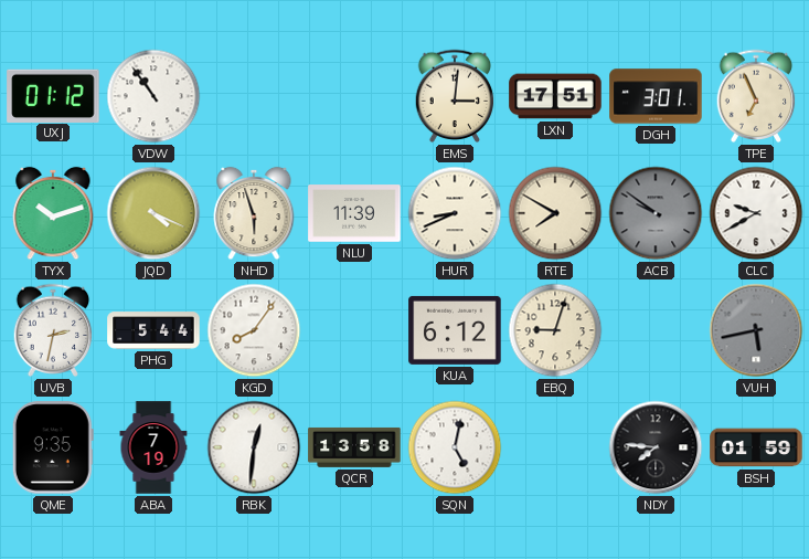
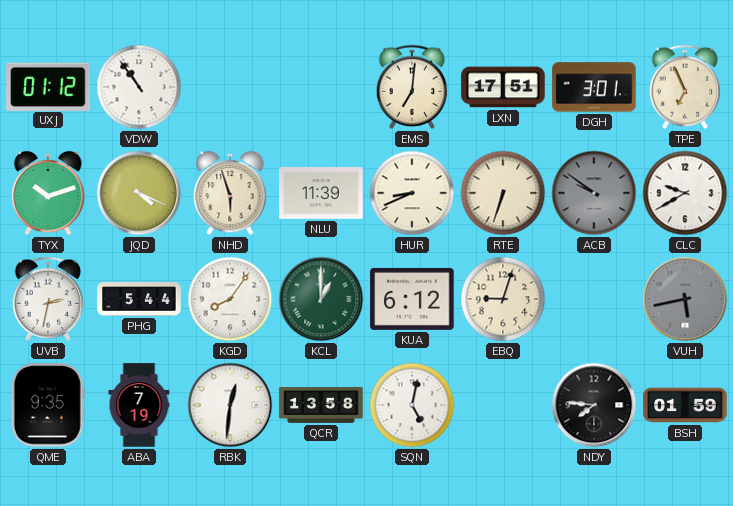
EMS: 3:01 -> 7:01
RTE: 7:50 -> 6:33
KCL: none -> 1:00
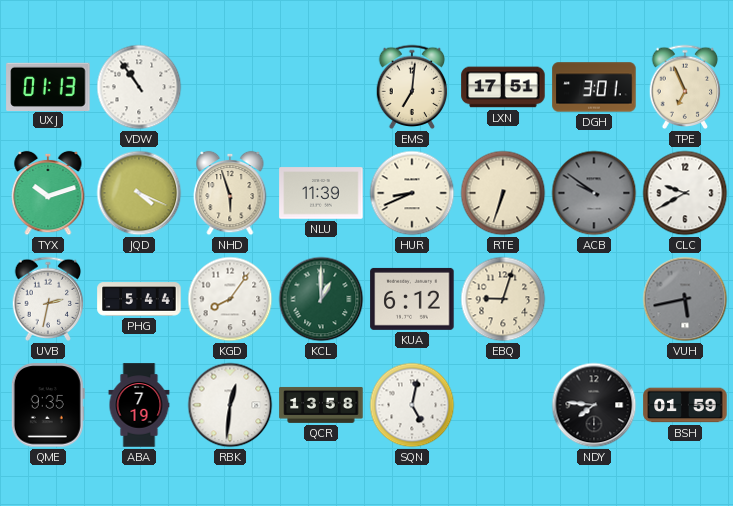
UXJ: 01:12 -> 01:13
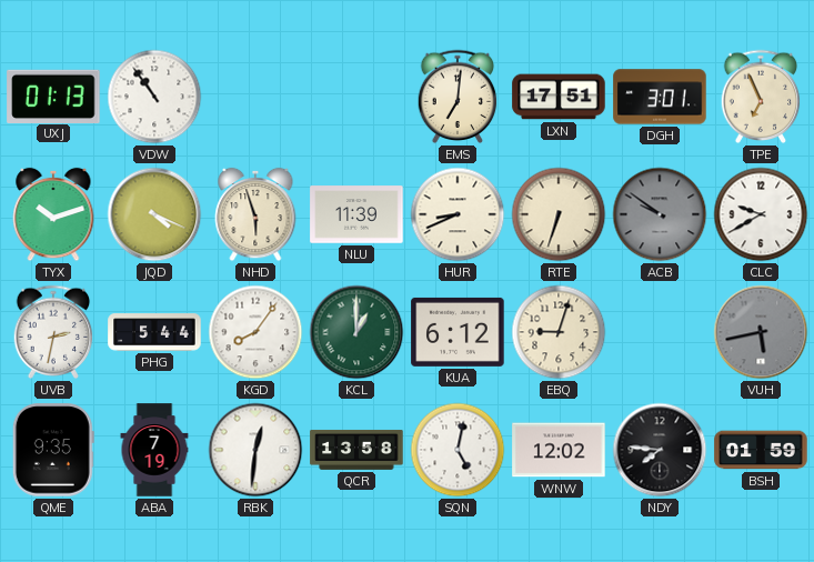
WNW: none -> 12:02
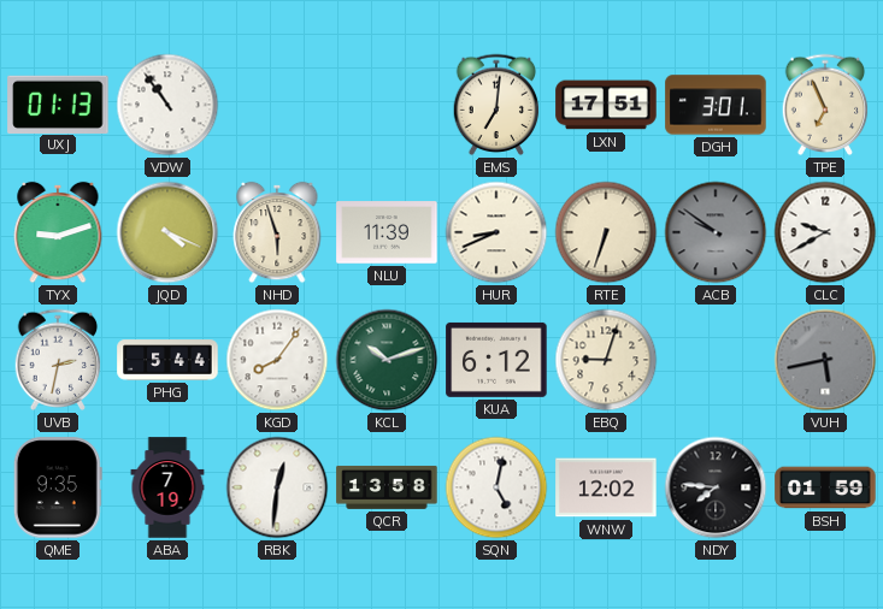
TYX: 10:12 -> 9:12
KCL: 1:00 -> 10:12
